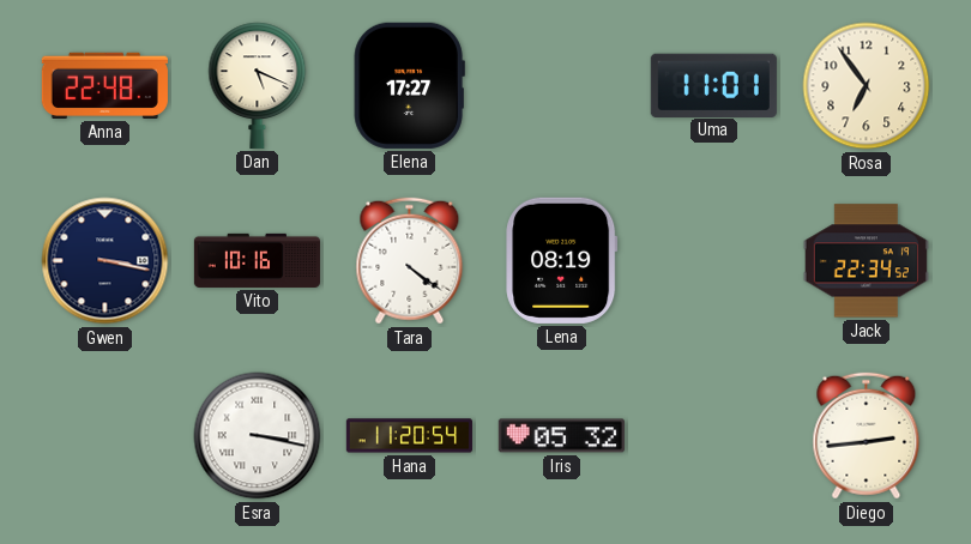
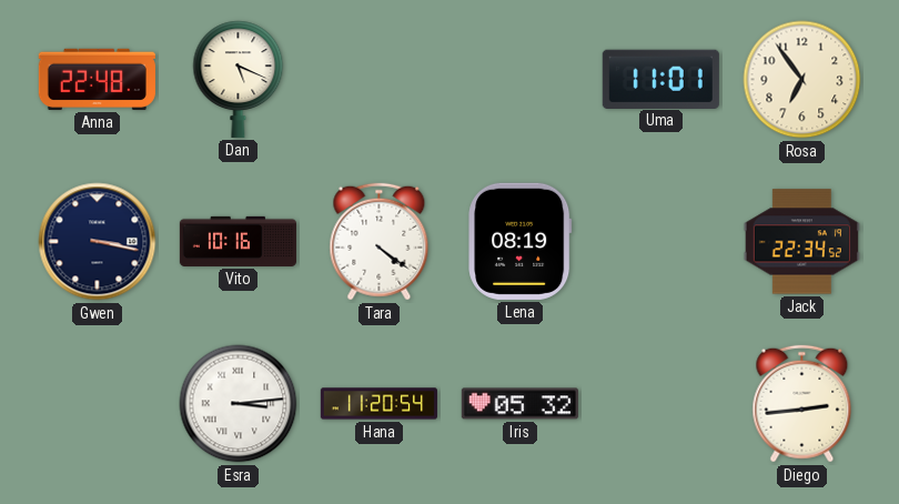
Elena: 17:27 -> none
Esra: 3:17 -> 3:14
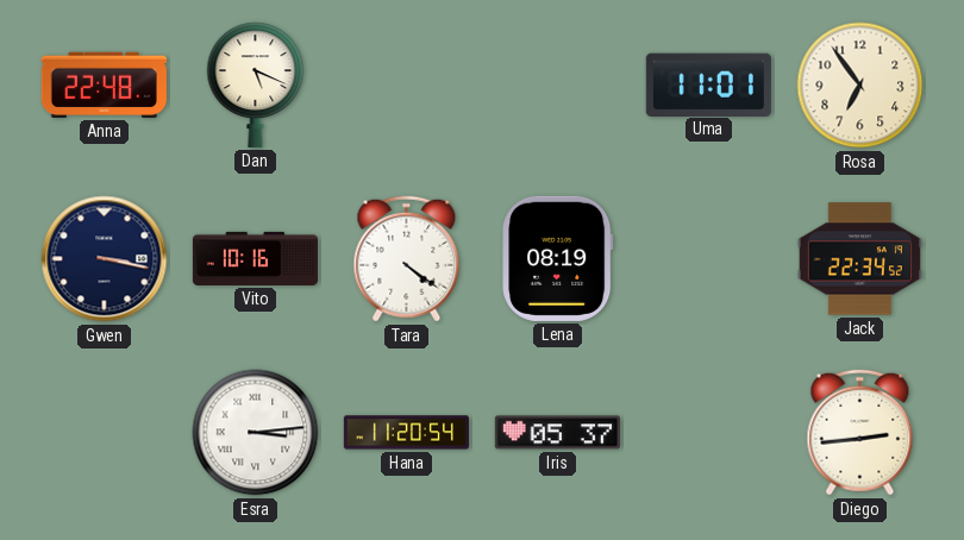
Iris: 05:32 -> 05:37
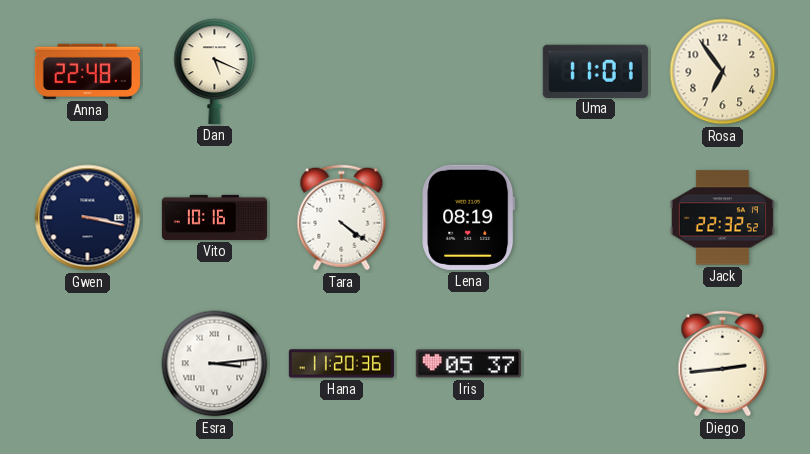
Jack: 22:34 -> 22:32
Hana: 11:20:54 -> 11:20:36
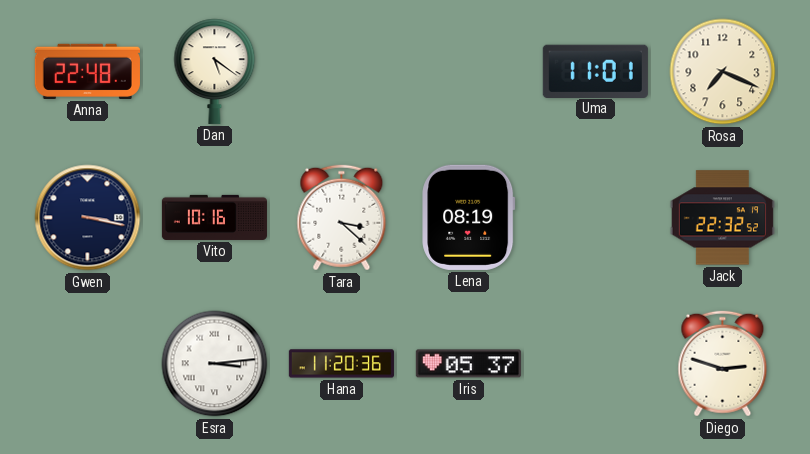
Dan: 5:19 -> 5:21
Rosa: 6:54 -> 7:19
Tara: 4:21 -> 3:22
Diego: 2:44 -> 2:48
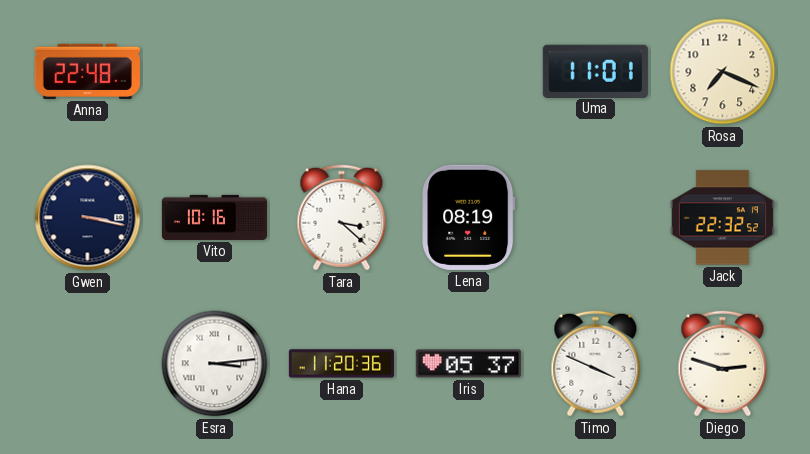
Dan: 5:21 -> none
Timo: none -> 3:49
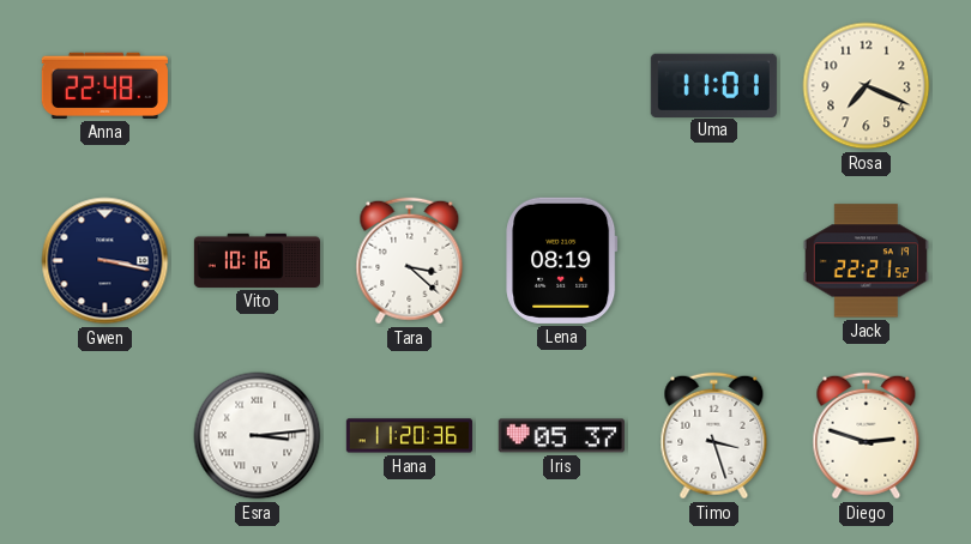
Jack: 22:32 -> 22:21
Timo: 3:49 -> 3:27
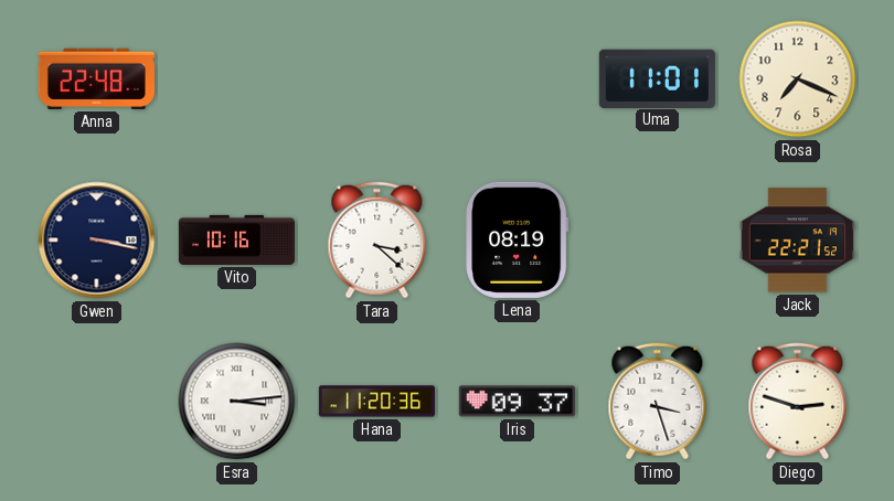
Iris: 05:37 -> 09:37
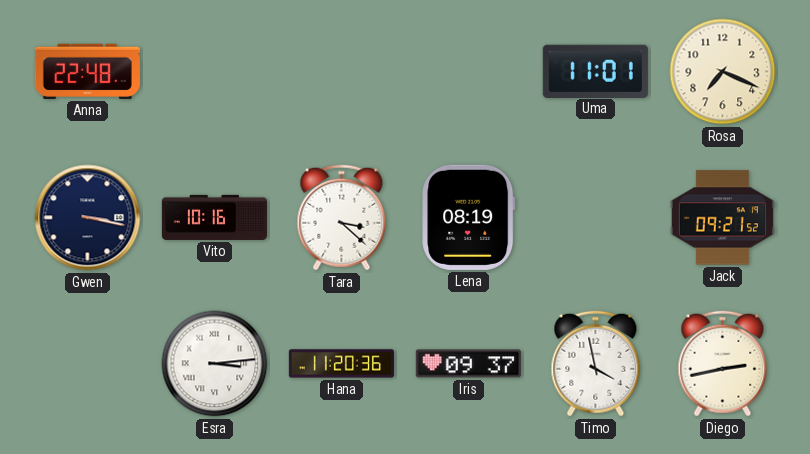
Jack: 22:21 -> 09:21
Timo: 3:27 -> 3:58
Diego: 2:48 -> 2:43
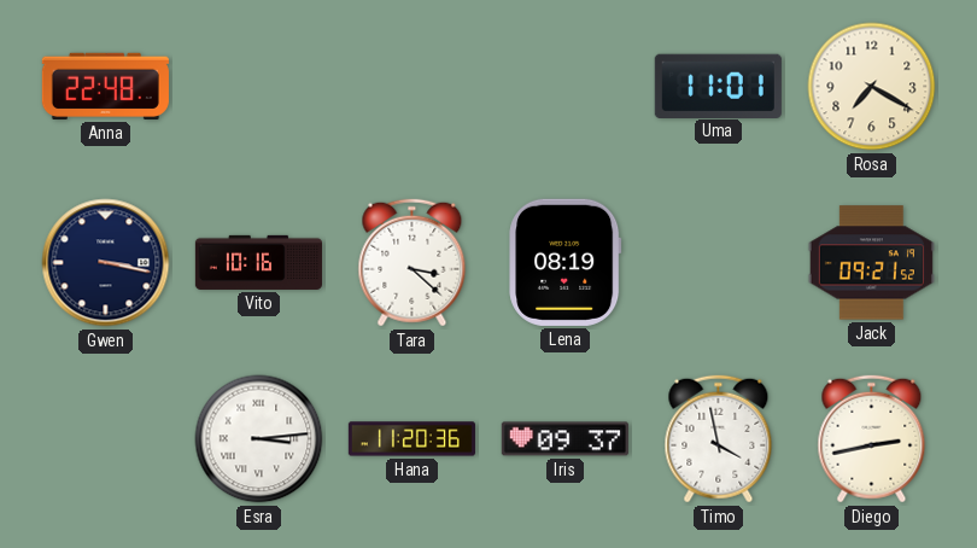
Rosa: 7:19 -> 7:20
